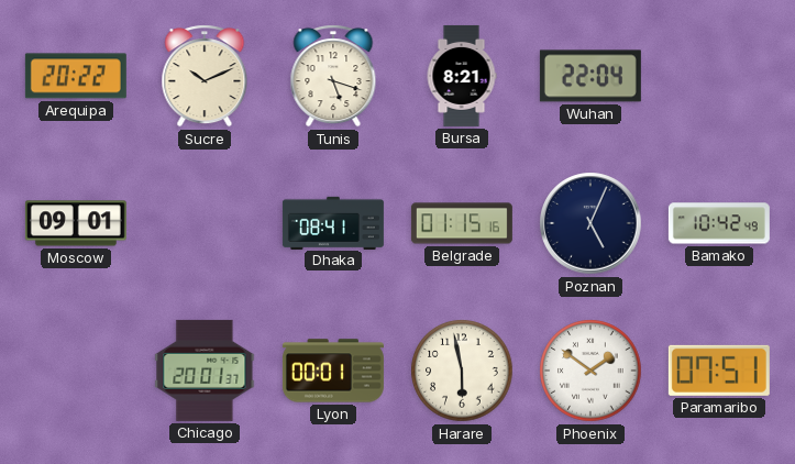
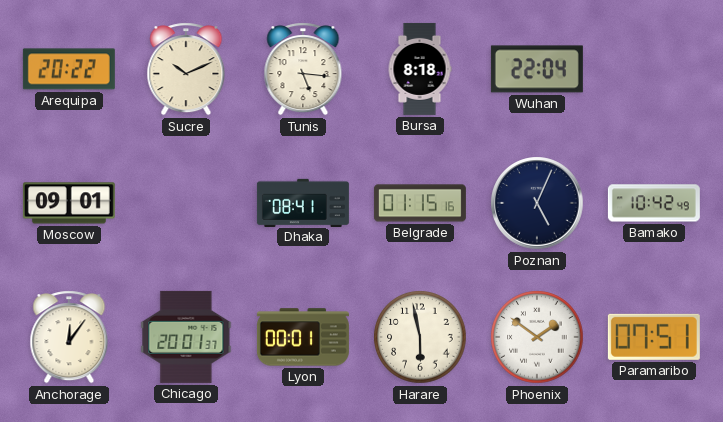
Tunis: 5:18 -> 5:16
Bursa: 8:21 -> 8:18
Anchorage: none -> 12:06
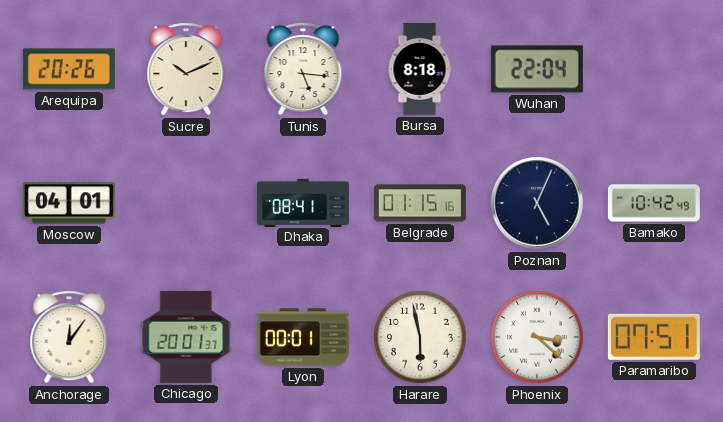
Arequipa: 20:22 -> 20:26
Moscow: 09:01 -> 04:01
Phoenix: 1:51 -> 3:22
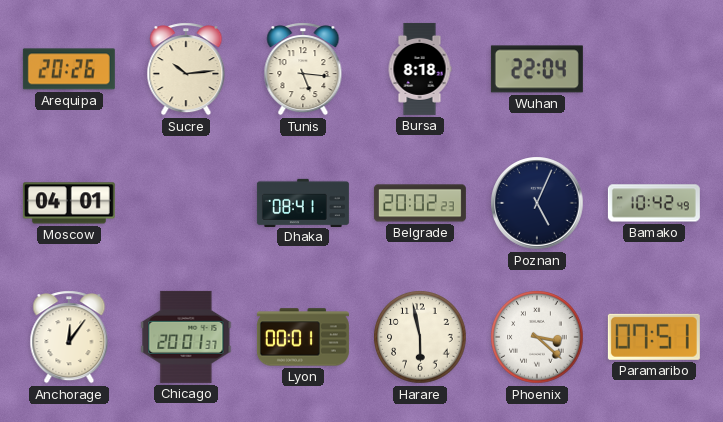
Sucre: 10:11 -> 10:14
Belgrade: 01:15 -> 20:02
